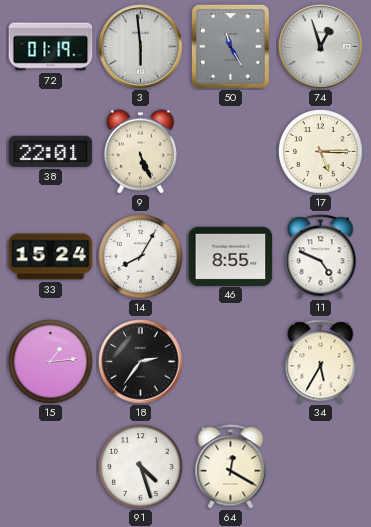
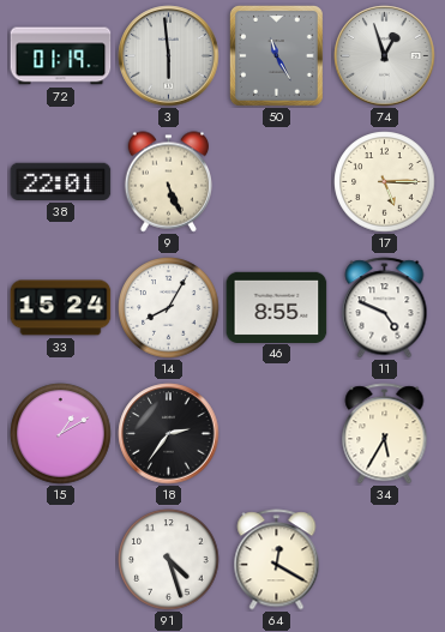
15: 1:14 -> 1:10
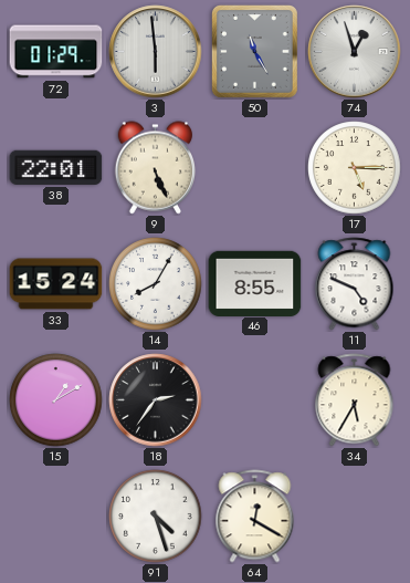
72: 01:19 -> 01:29
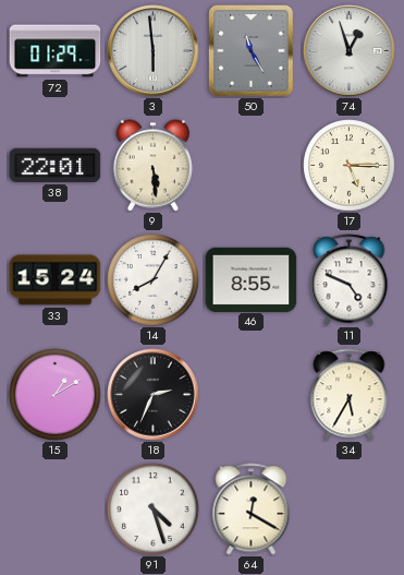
9: 5:26 -> 5:29
18: 2:36 -> 2:34
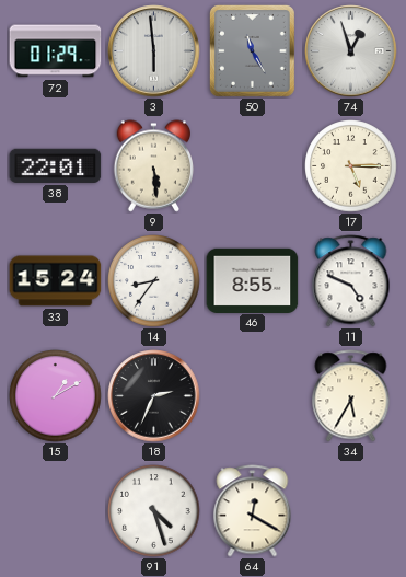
14: 8:05 -> 8:36
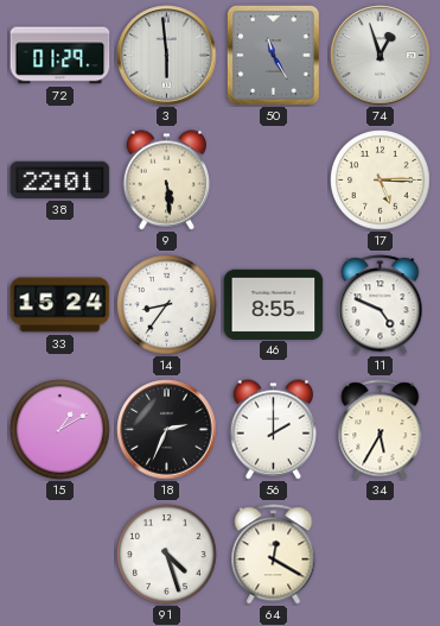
56: none -> 2:00
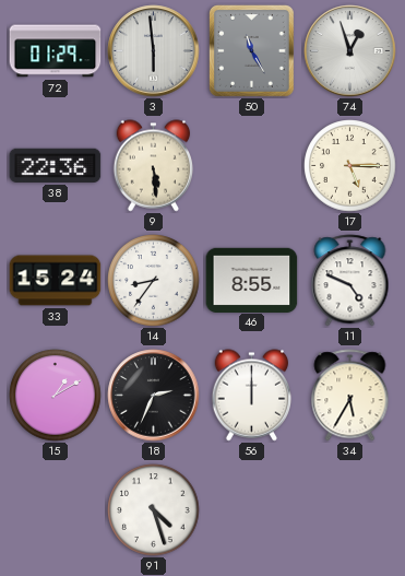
38: 22:01 -> 22:36
56: 2:00 -> 12:00
64: 12:20 -> none
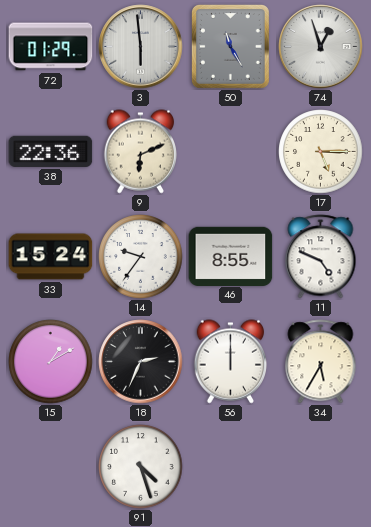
9: 5:29 -> 6:11
14: 8:36 -> 9:36
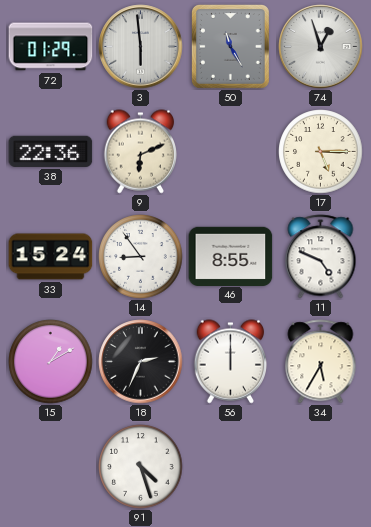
14: 9:36 -> 8:54
